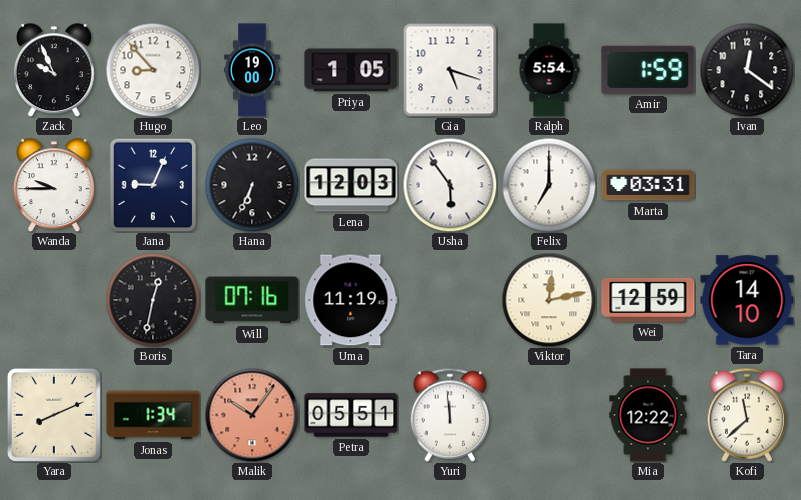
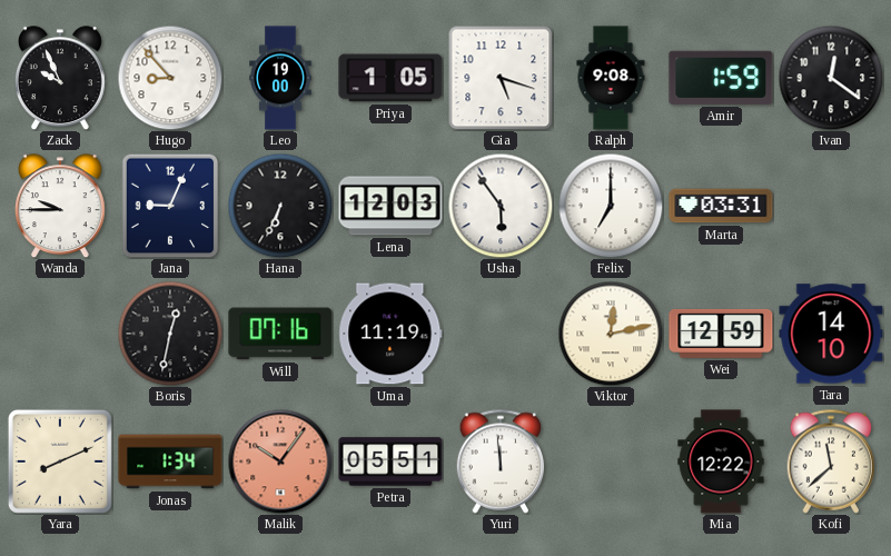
Ralph: 5:54 -> 9:08
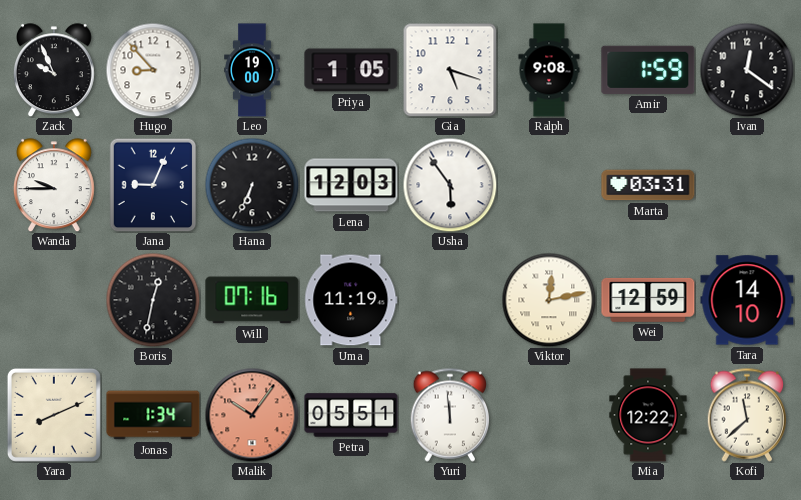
Felix: 7:00 -> none
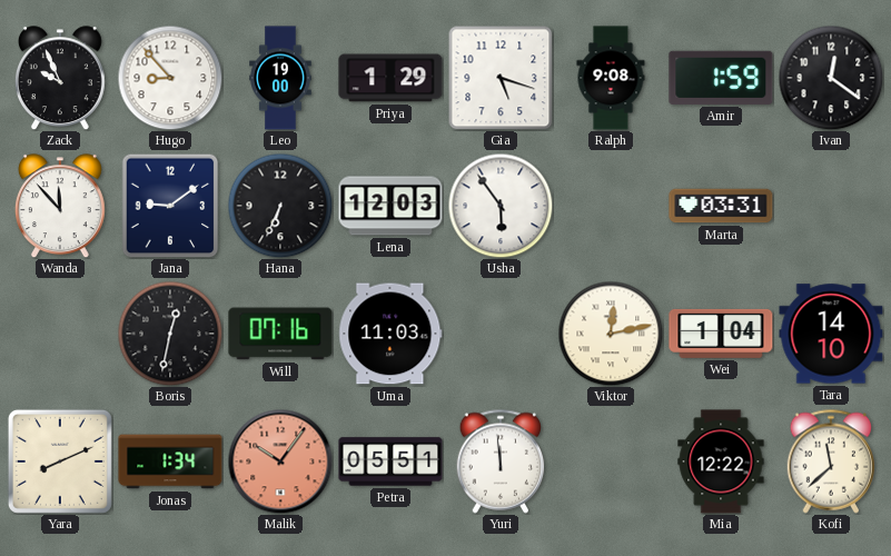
Priya: 1:05 -> 1:29
Wanda: 9:45 -> 11:53
Jana: 9:04 -> 9:09
Uma: 11:19 -> 11:03
Wei: 12:59 -> 1:04
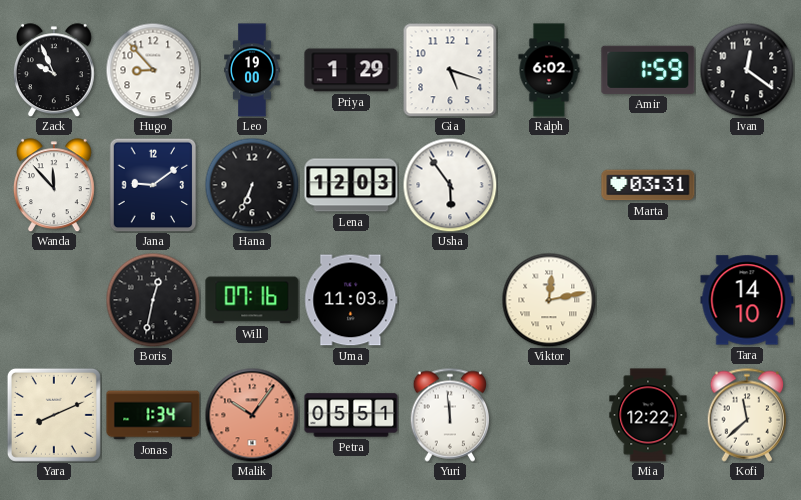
Ralph: 9:08 -> 6:02
Wei: 1:04 -> none
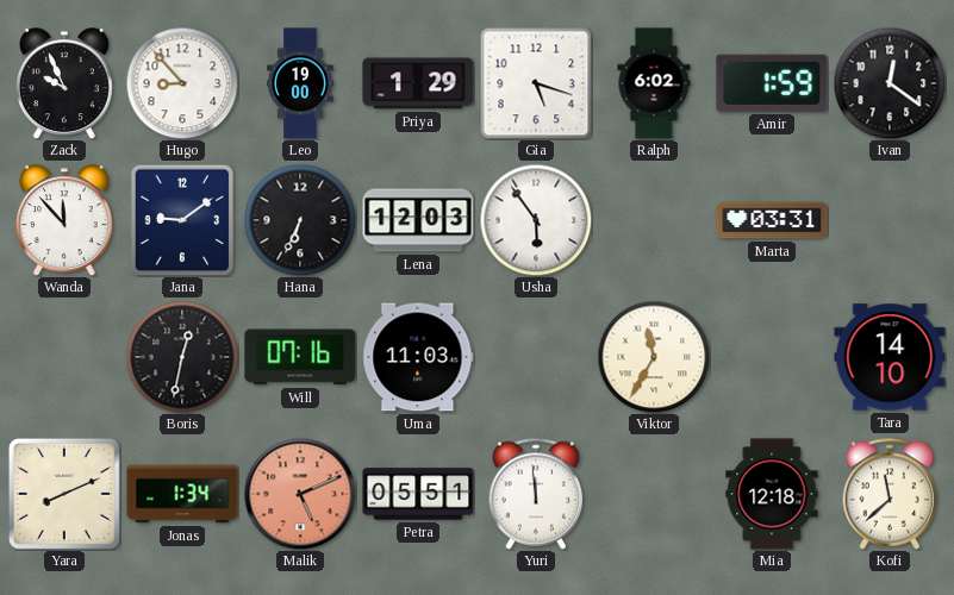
Viktor: 12:13 -> 11:35
Malik: 10:06 -> 5:11
Mia: 12:22 -> 12:18
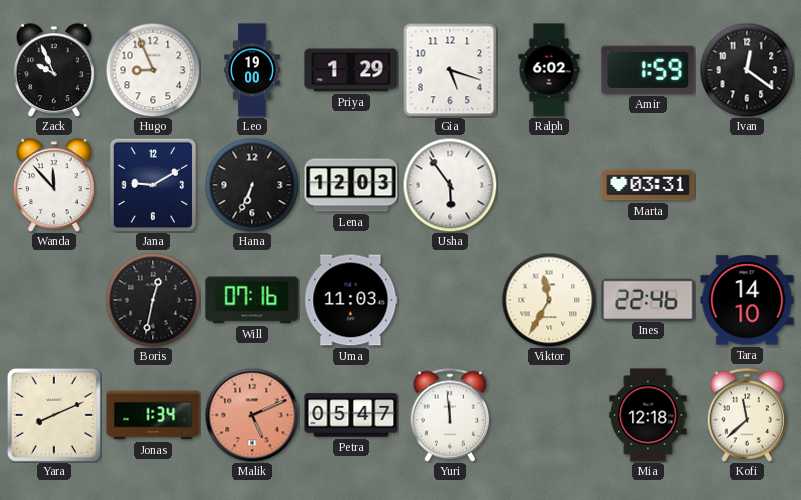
Hugo: 8:53 -> 8:56
Jana: 9:09 -> 9:10
Ines: none -> 22:46
Petra: 05:51 -> 05:47
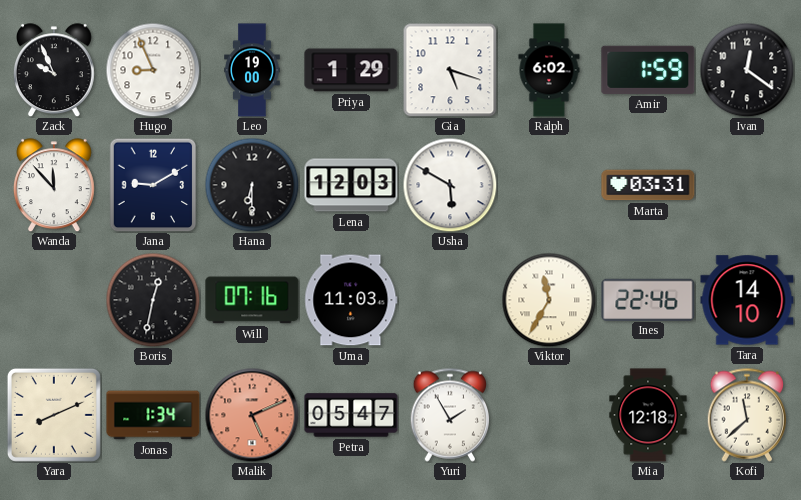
Hana: 6:34 -> 6:30
Usha: 5:54 -> 5:50
Yuri: 11:59 -> 1:55
